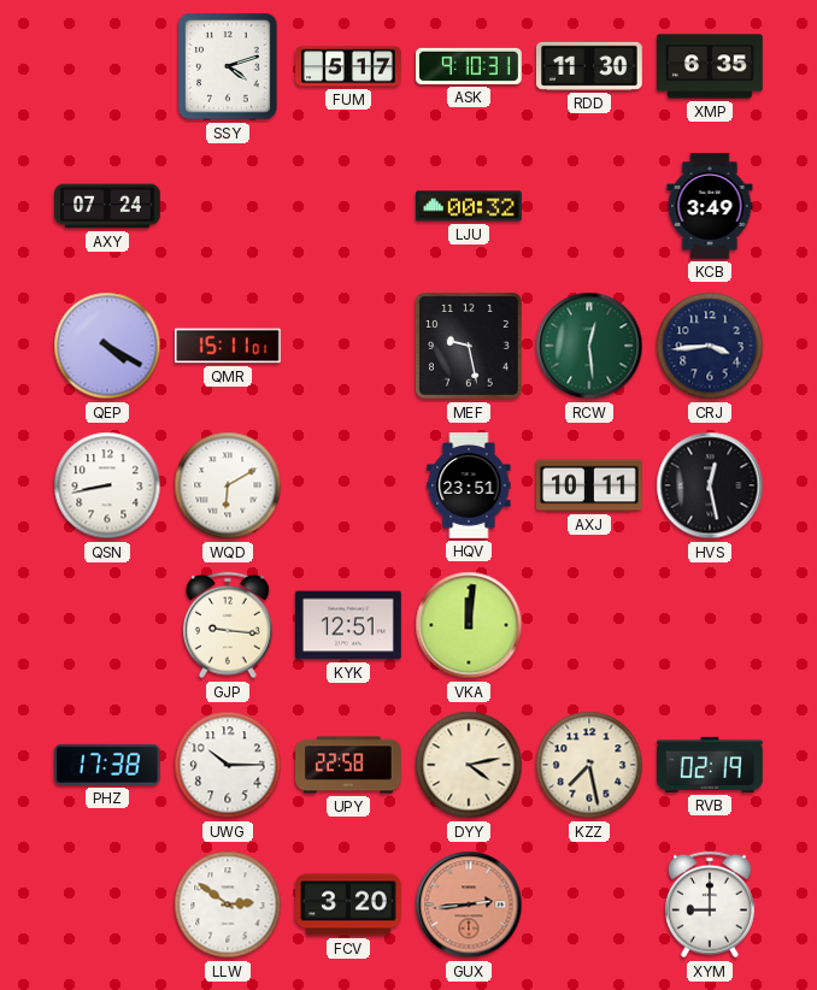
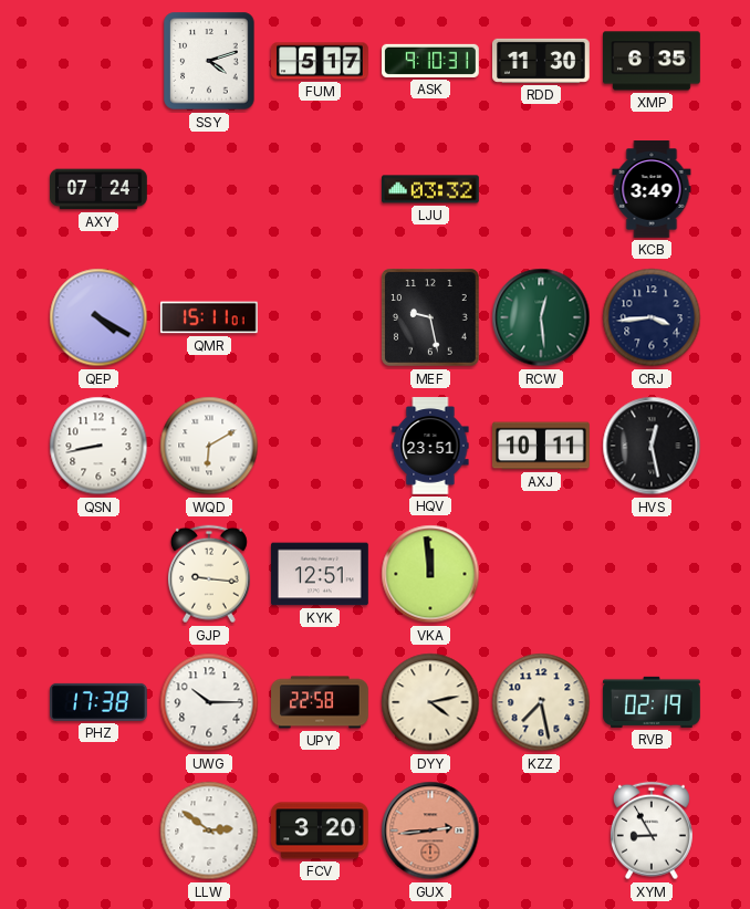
LJU: 00:32 -> 03:32
VKA: 12:01 -> 11:59
XYM: 9:00 -> 8:55
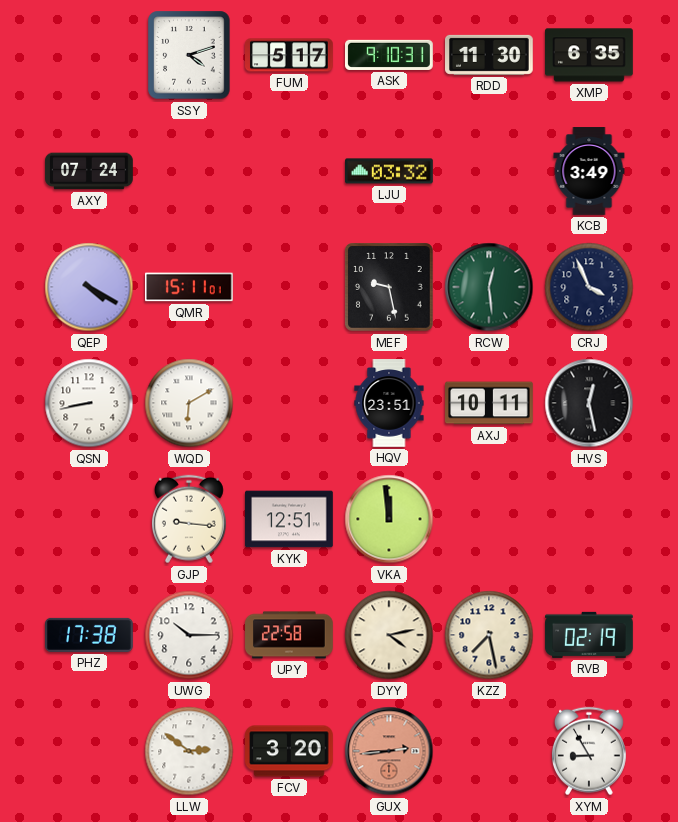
CRJ: 3:44 -> 3:56
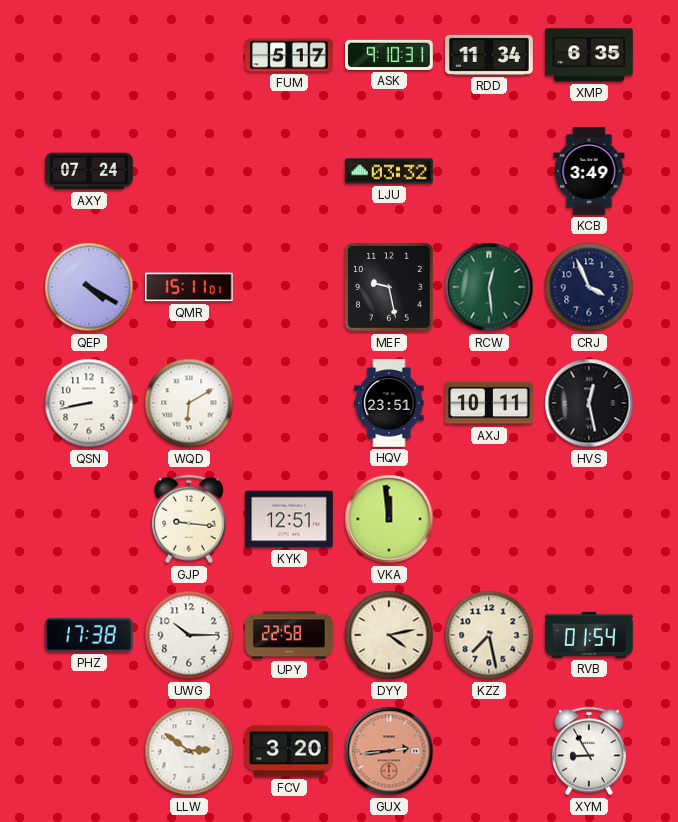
SSY: 4:12 -> none
RDD: 11:30 -> 11:34
RVB: 02:19 -> 01:54
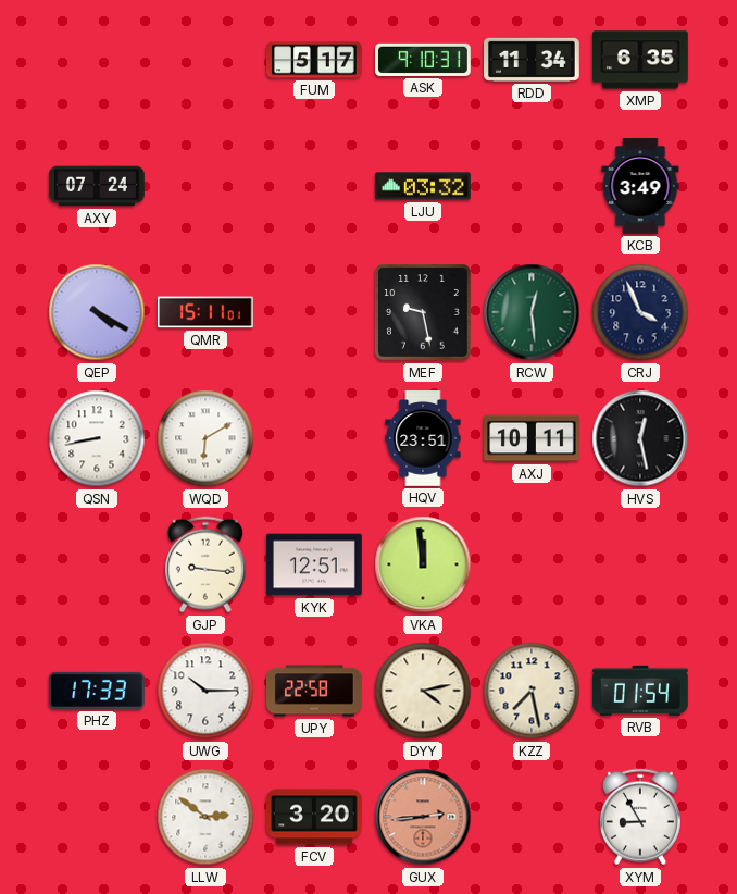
PHZ: 17:38 -> 17:33
